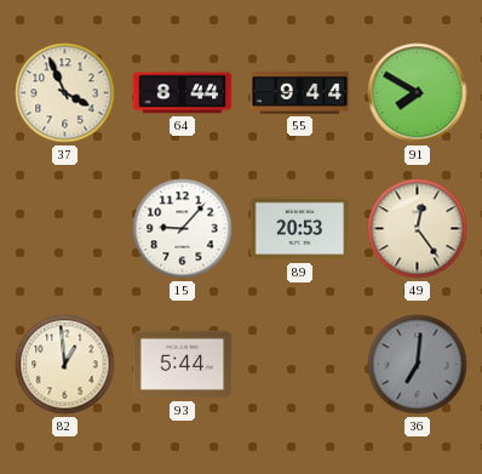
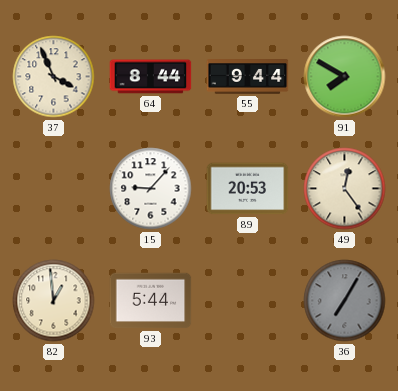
36: 7:01 -> 7:05
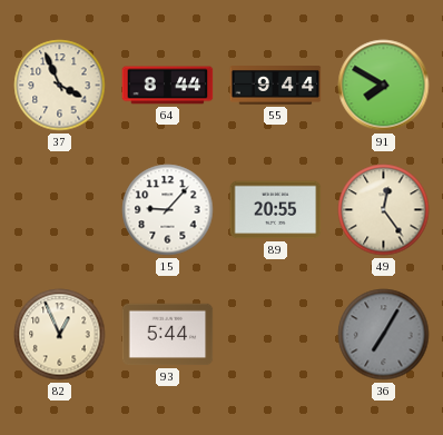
89: 20:53 -> 20:55
82: 12:59 -> 12:56
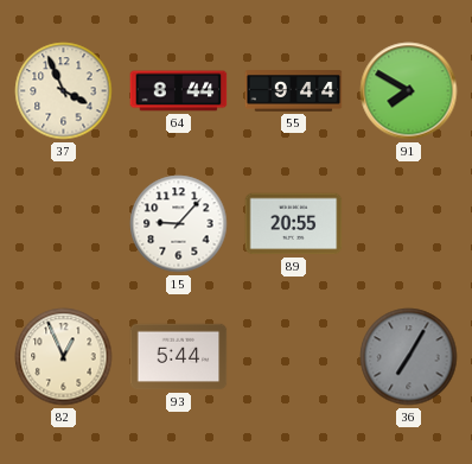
49: 12:24 -> none
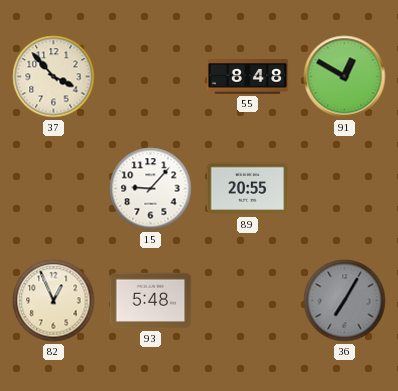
37: 3:56 -> 3:53
64: 8:44 -> none
55: 9:44 -> 8:48
91: 7:50 -> 12:50
93: 5:44 -> 5:48
